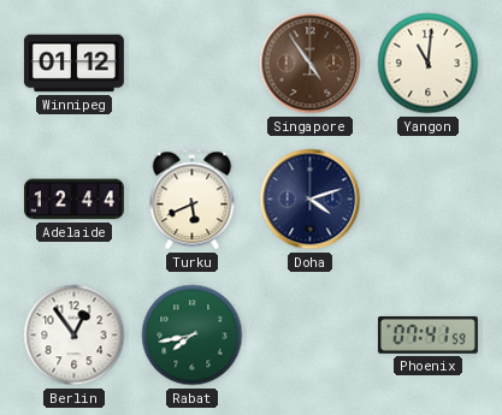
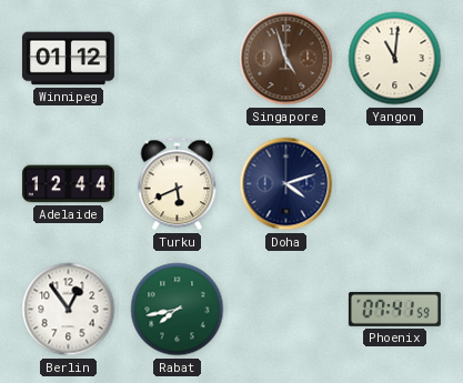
Singapore: 4:54 -> 4:57
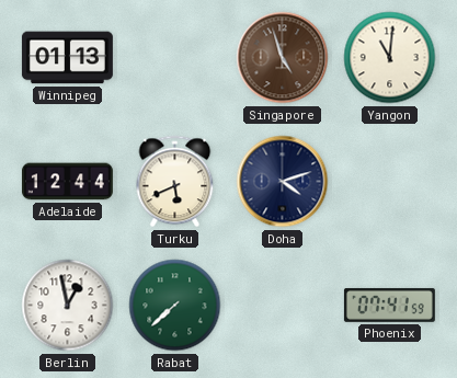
Winnipeg: 01:12 -> 01:13
Berlin: 12:54 -> 12:58
Rabat: 7:43 -> 7:38
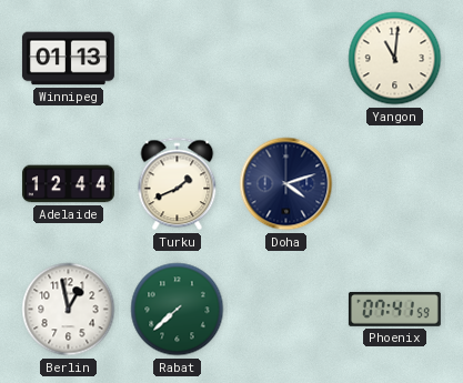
Singapore: 4:57 -> none
Turku: 5:41 -> 1:41
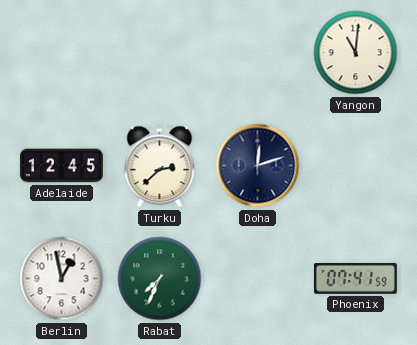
Winnipeg: 01:13 -> none
Adelaide: 12:44 -> 12:45
Turku: 1:41 -> 2:38
Doha: 4:12 -> 12:12
Rabat: 7:38 -> 7:34
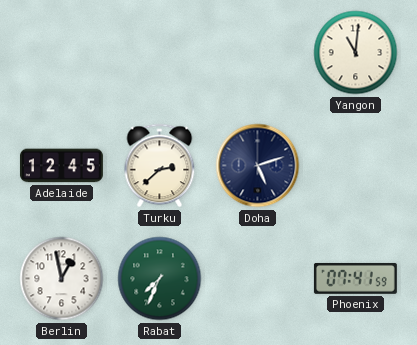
Doha: 12:12 -> 5:12
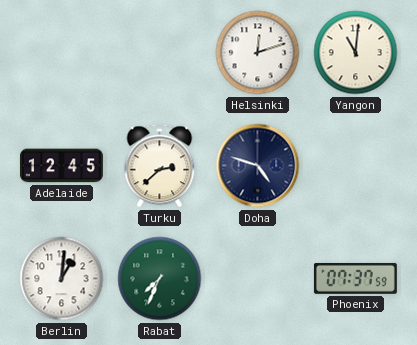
Helsinki: none -> 12:12
Doha: 5:12 -> 4:48
Berlin: 12:58 -> 1:01
Phoenix: 07:41 -> 07:37
